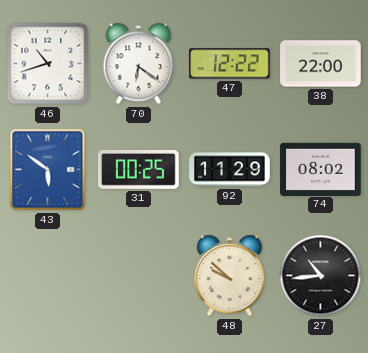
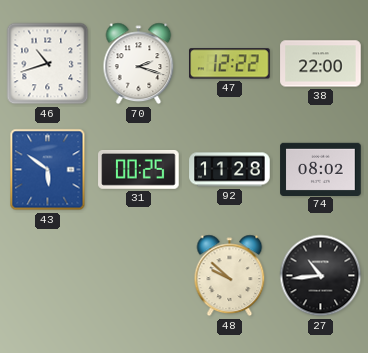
70: 6:21 -> 2:18
92: 11:29 -> 11:28
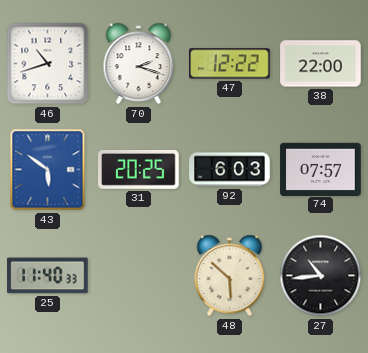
31: 00:25 -> 20:25
92: 11:28 -> 6:03
74: 08:02 -> 07:57
25: none -> 11:40
48: 9:52 -> 5:52
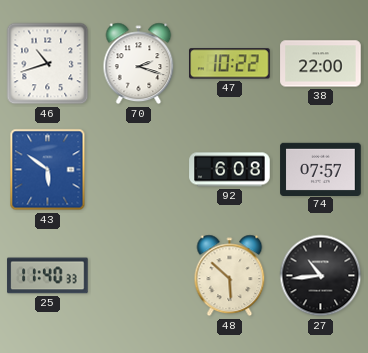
47: 12:22 -> 10:22
31: 20:25 -> none
92: 6:03 -> 6:08
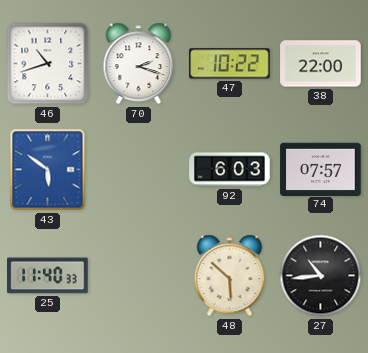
92: 6:08 -> 6:03
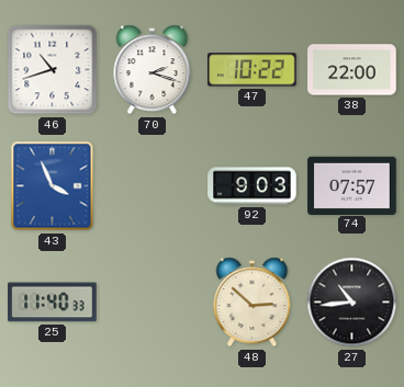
43: 5:51 -> 3:56
92: 6:03 -> 9:03
48: 5:52 -> 2:52
